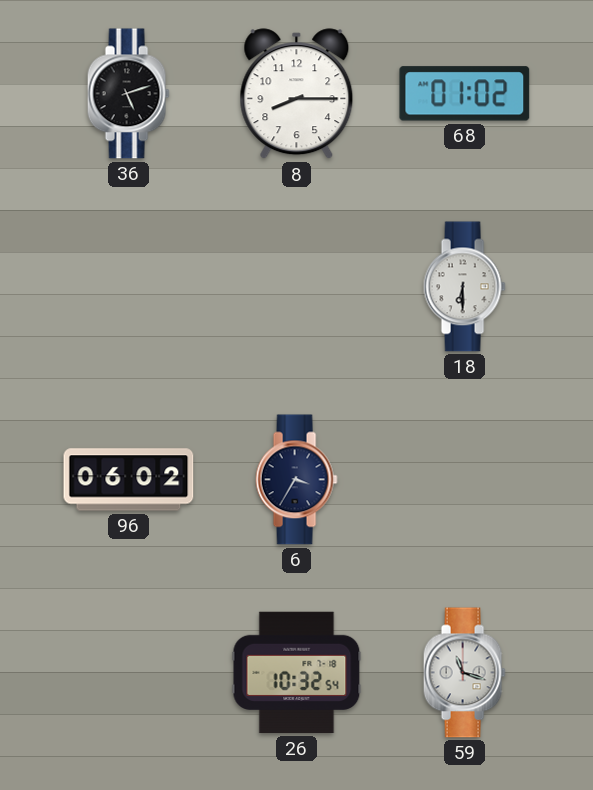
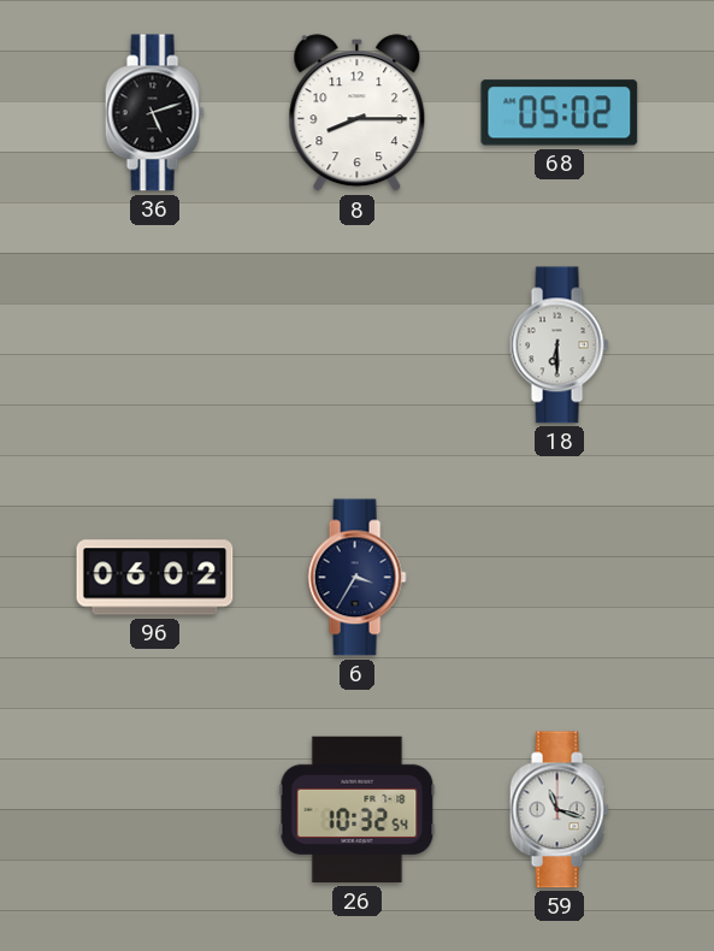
68: 01:02 -> 05:02
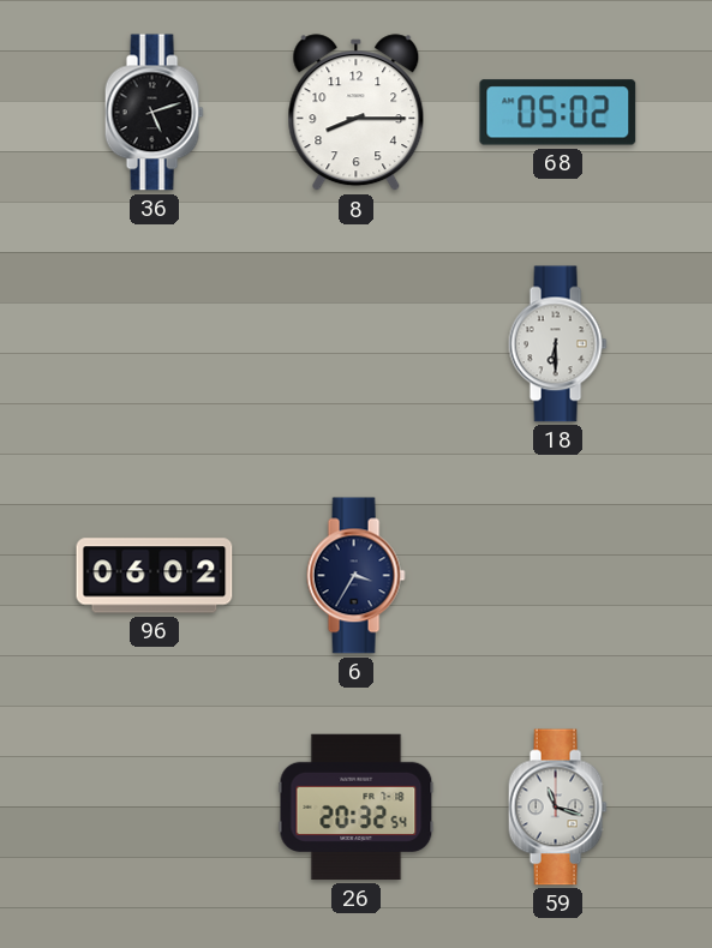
26: 10:32 -> 20:32
